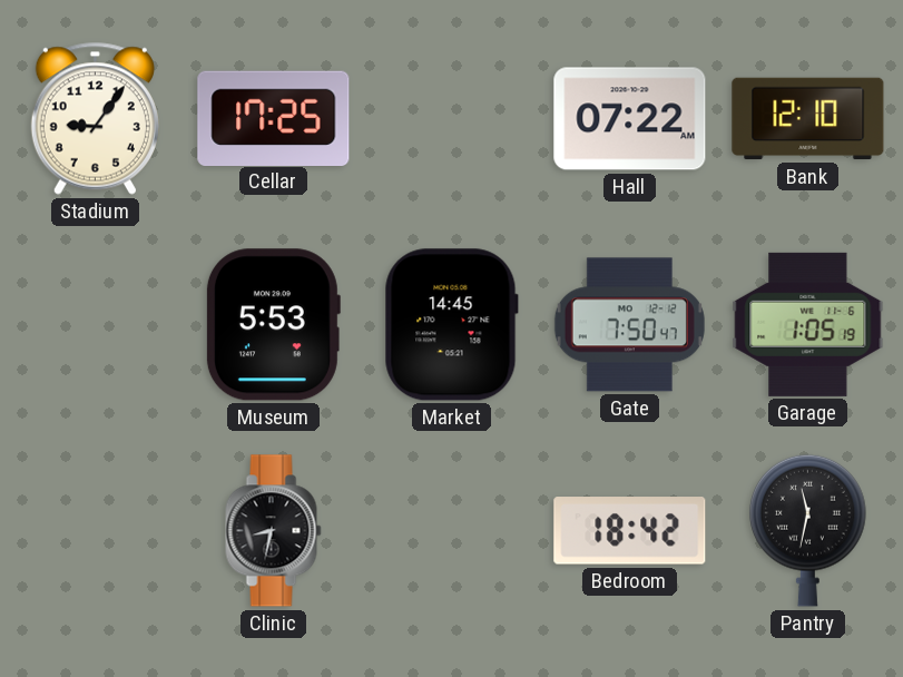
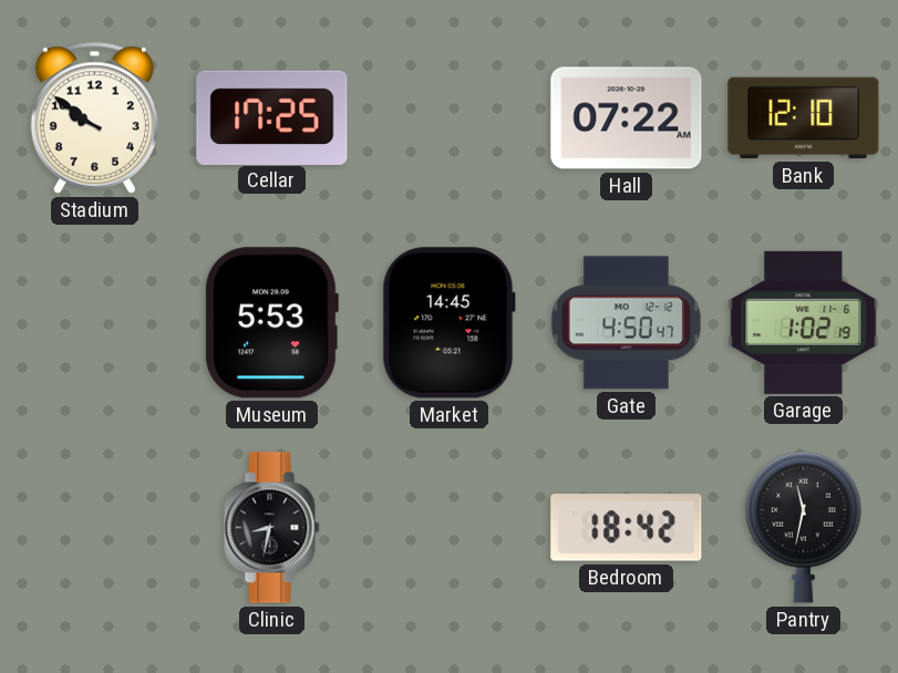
Stadium: 9:06 -> 9:51
Gate: 7:50 -> 4:50
Garage: 1:05 -> 1:02
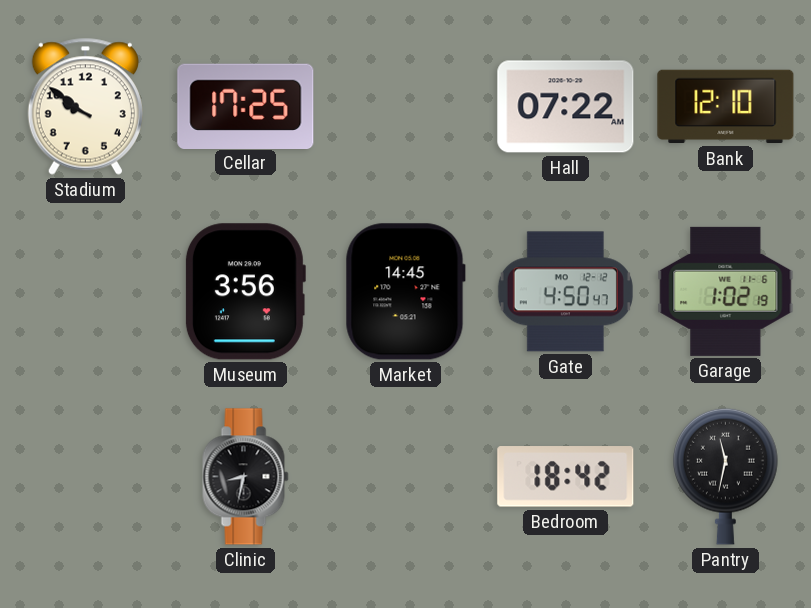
Museum: 5:53 -> 3:56
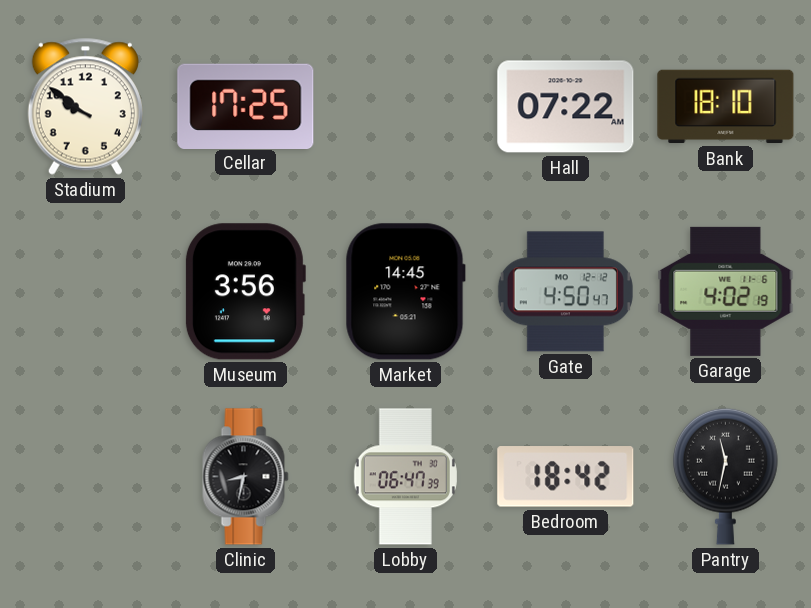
Bank: 12:10 -> 18:10
Garage: 1:02 -> 4:02
Lobby: none -> 06:47
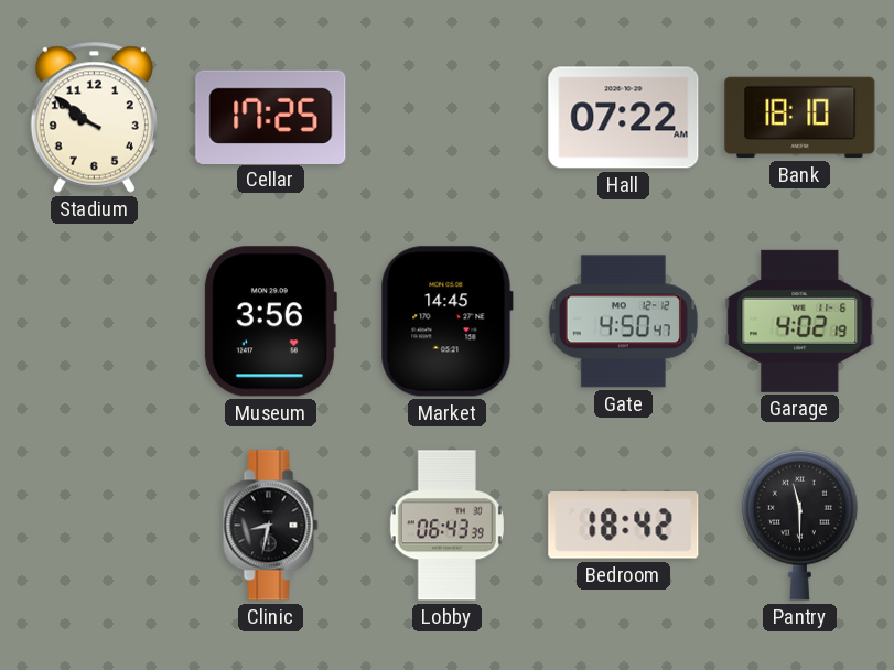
Lobby: 06:47 -> 06:43
Pantry: 11:32 -> 11:30
